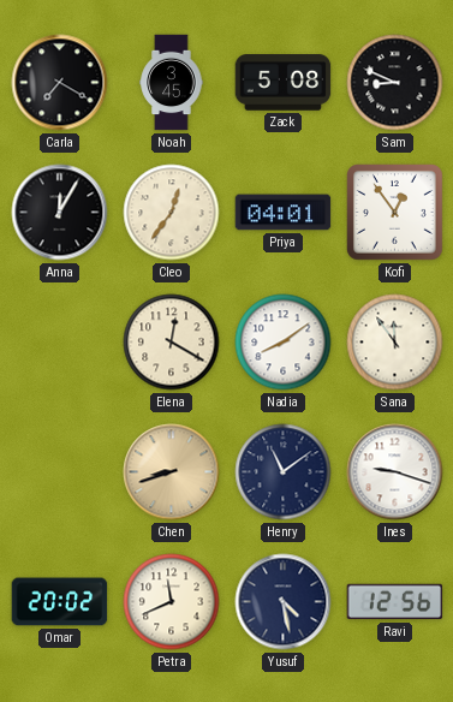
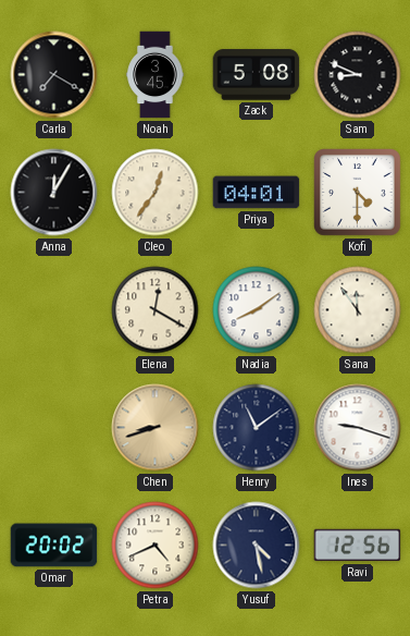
Kofi: 12:54 -> 4:30
Petra: 11:41 -> 4:41
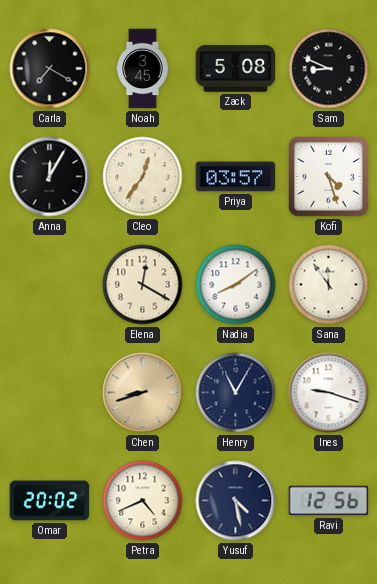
Priya: 04:01 -> 03:57
Kofi: 4:30 -> 4:27
Henry: 11:09 -> 11:05
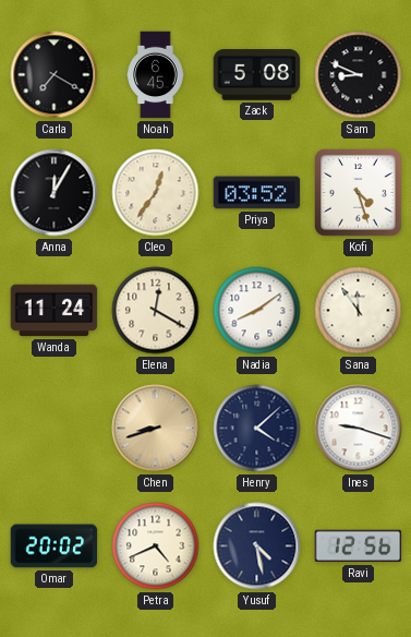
Noah: 3:45 -> 6:45
Priya: 03:57 -> 03:52
Wanda: none -> 11:24
Henry: 11:05 -> 4:08
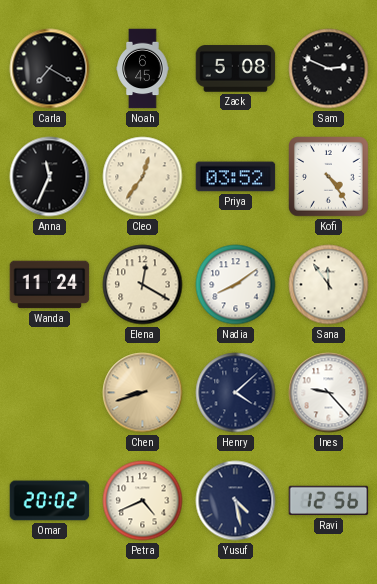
Sam: 8:49 -> 2:49
Anna: 12:05 -> 11:34
Kofi: 4:27 -> 4:24
Ines: 9:18 -> 9:23
